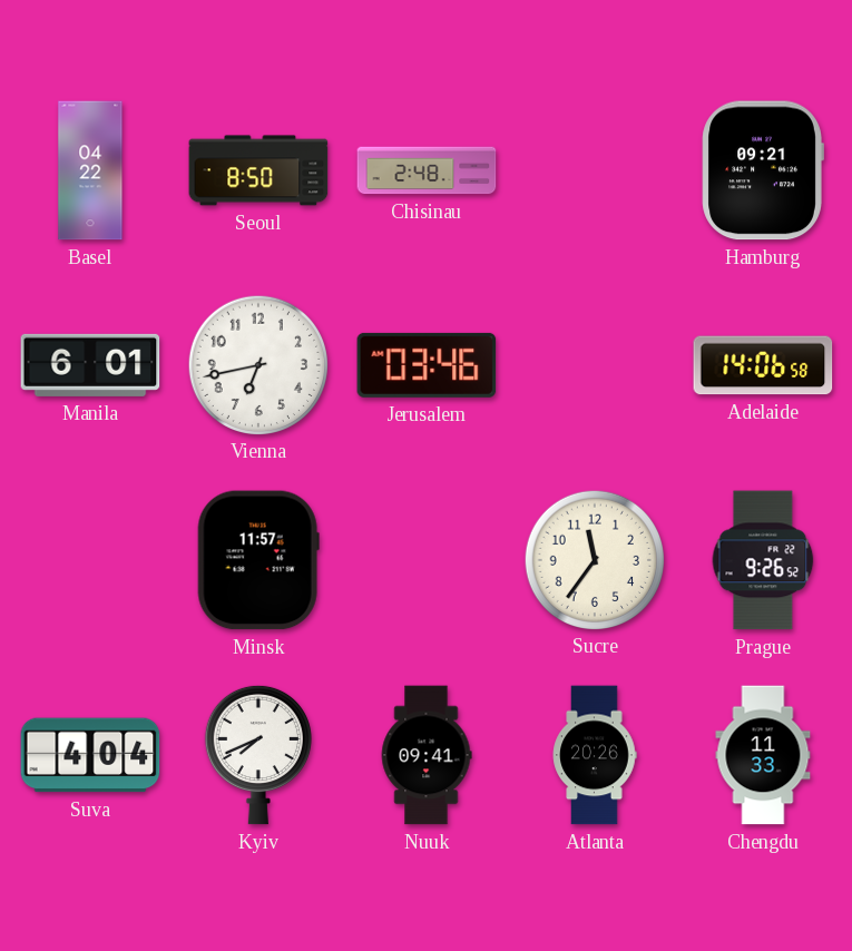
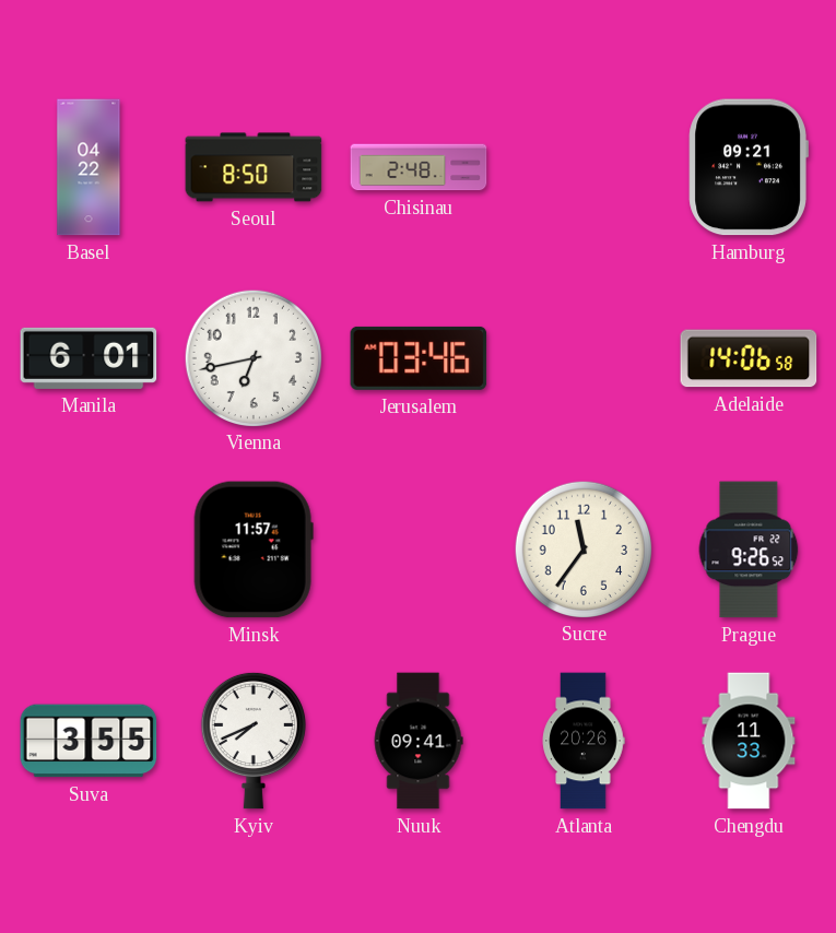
Suva: 4:04 -> 3:55
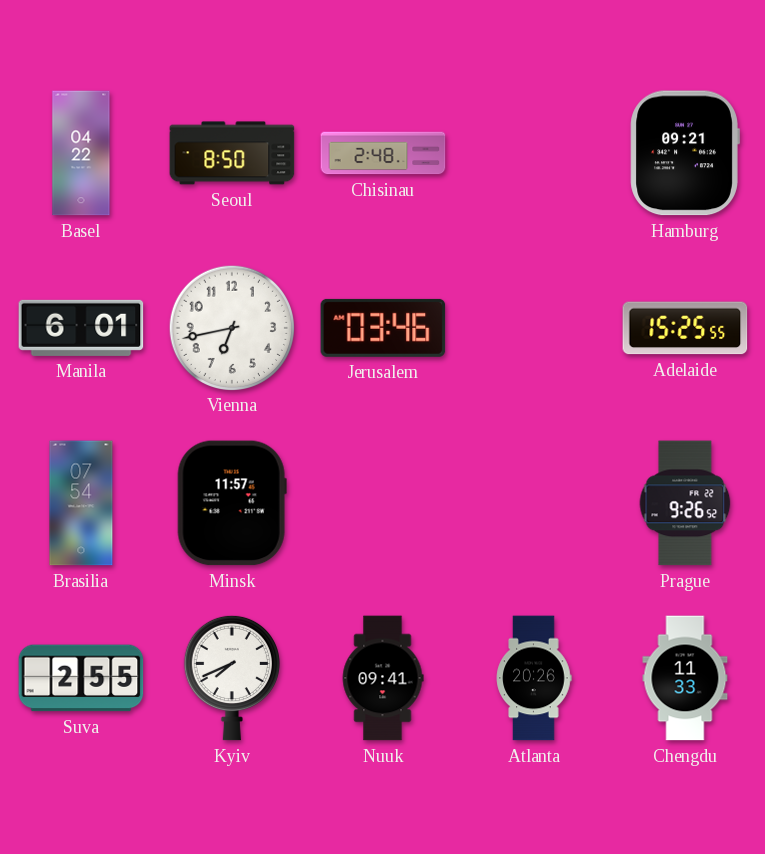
Adelaide: 14:06 -> 15:25
Brasilia: none -> 07:54
Sucre: 11:36 -> none
Suva: 3:55 -> 2:55
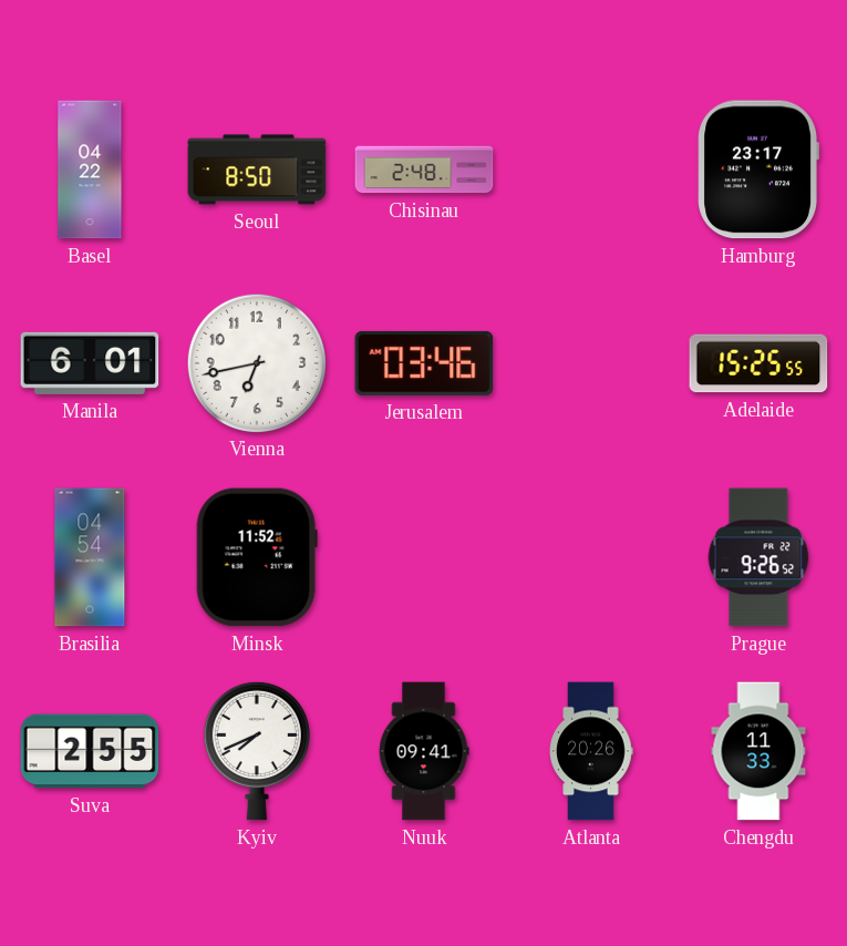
Hamburg: 09:21 -> 23:17
Brasilia: 07:54 -> 04:54
Minsk: 11:57 -> 11:52
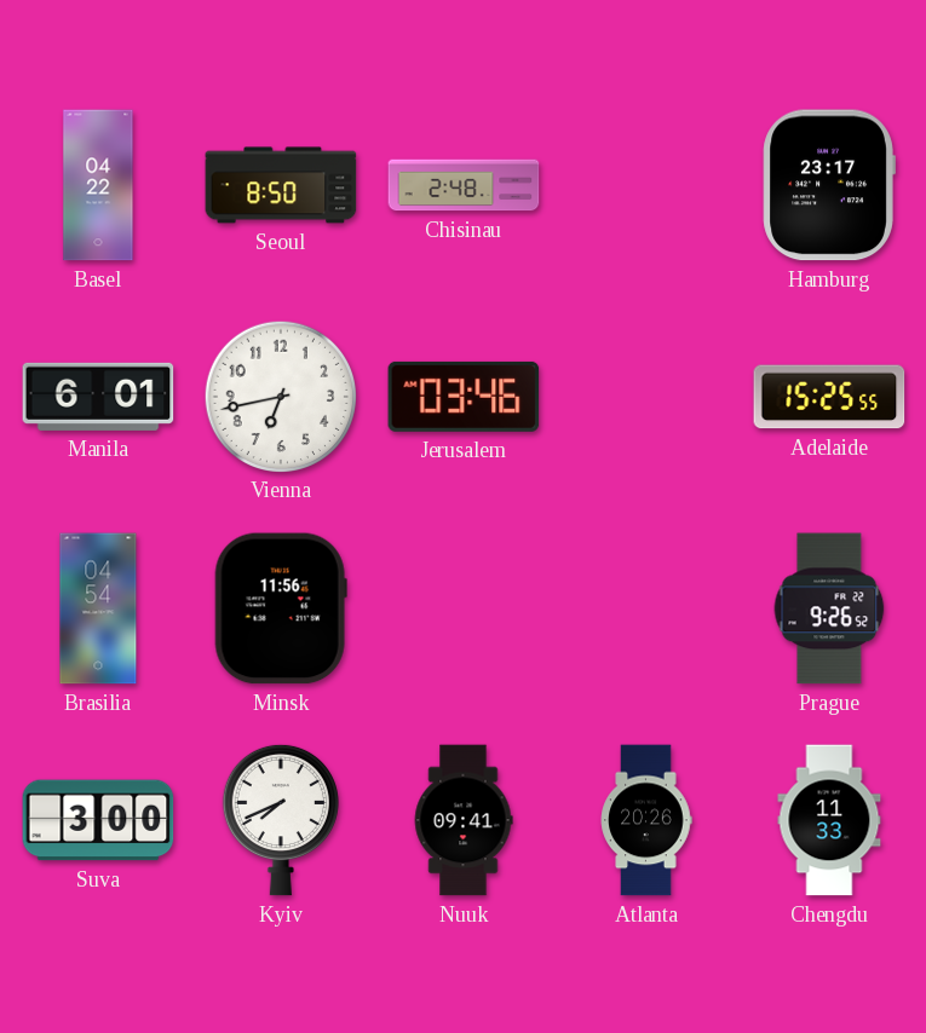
Minsk: 11:52 -> 11:56
Suva: 2:55 -> 3:00
